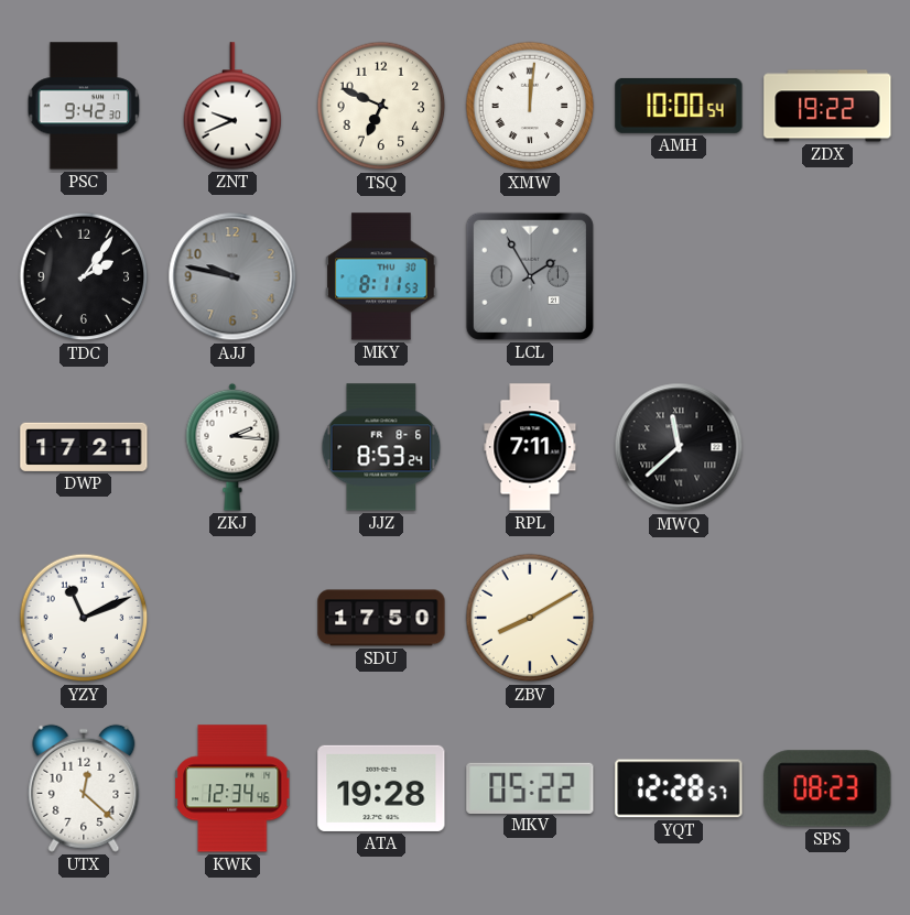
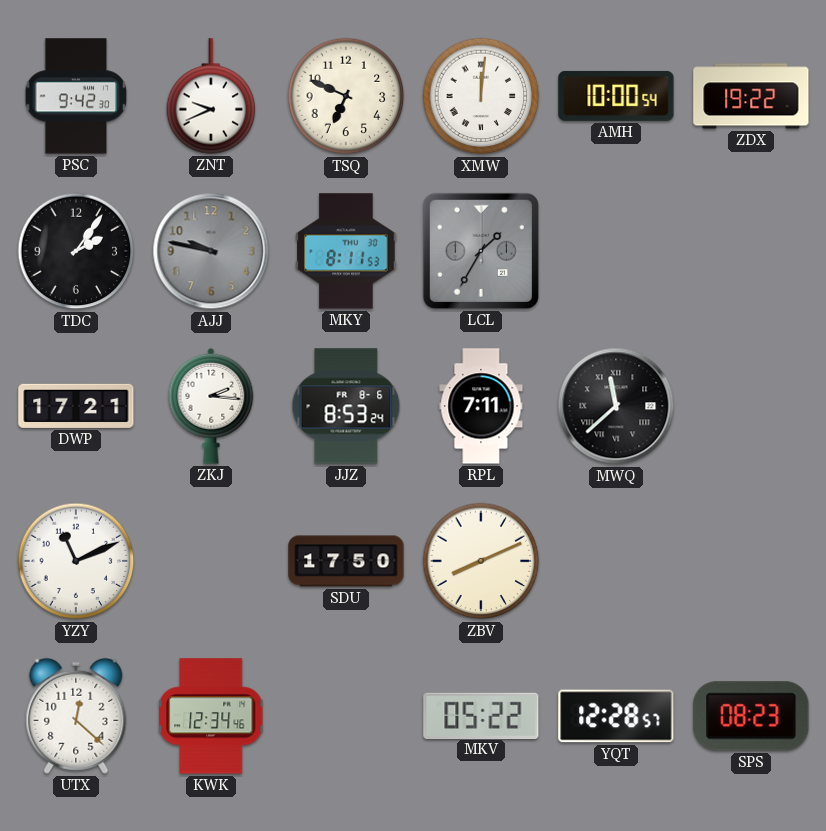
LCL: 1:55 -> 1:35
ZBV: 8:10 -> 8:11
ATA: 19:28 -> none
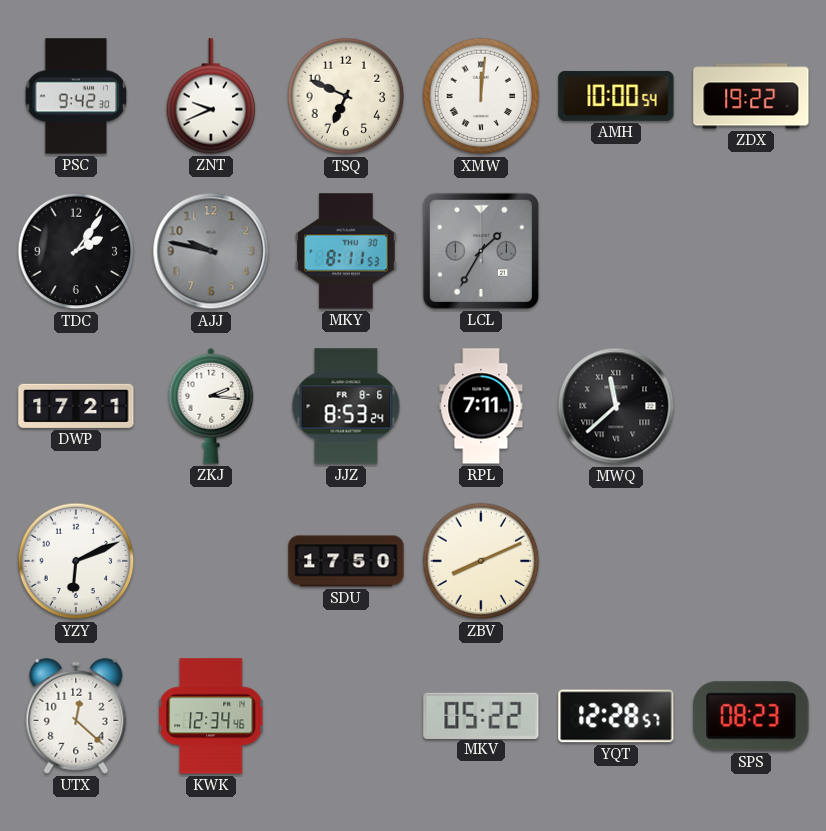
YZY: 11:11 -> 6:11
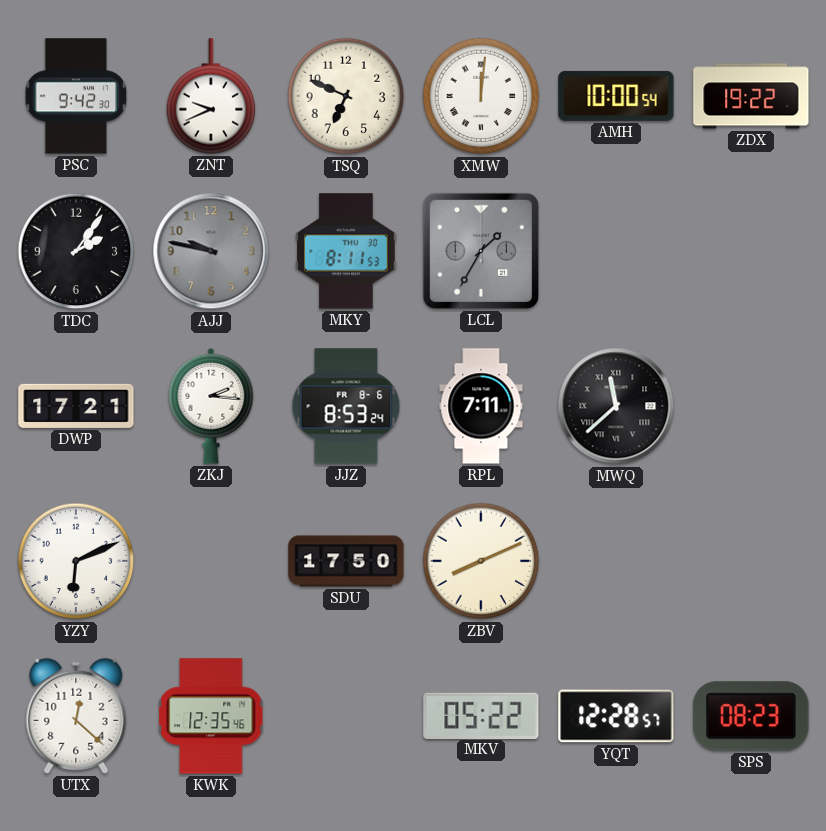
KWK: 12:34 -> 12:35
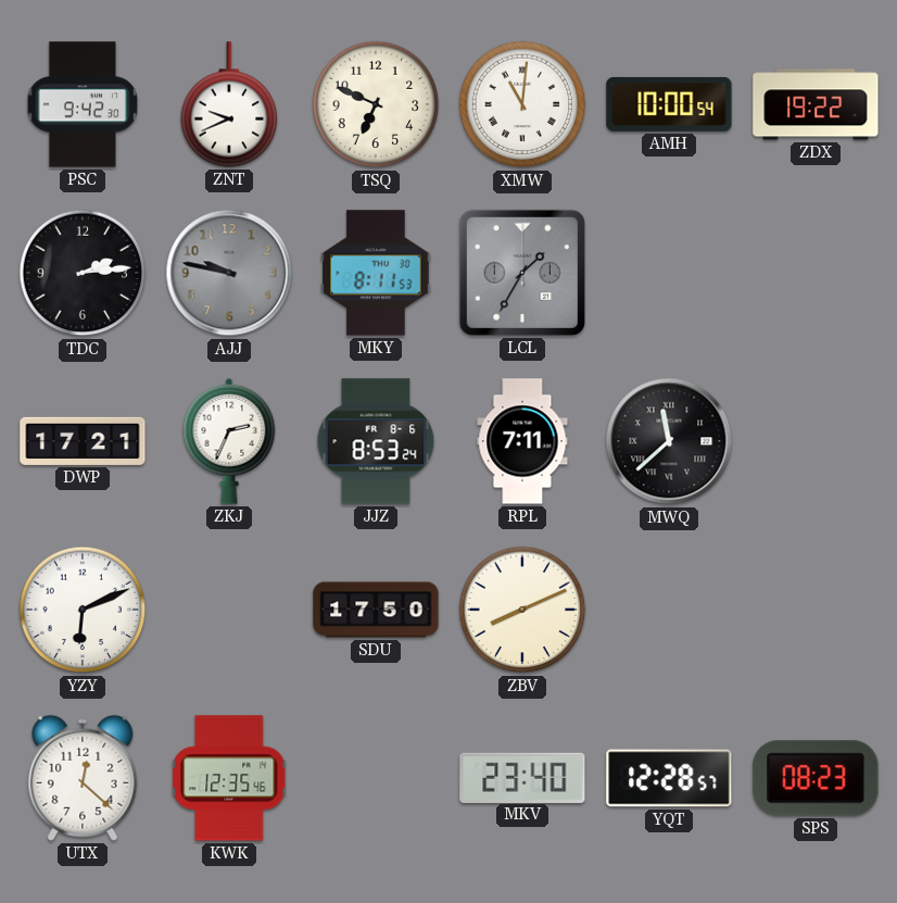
XMW: 12:01 -> 11:01
TDC: 2:06 -> 2:14
ZKJ: 2:16 -> 2:34
MKV: 05:22 -> 23:40
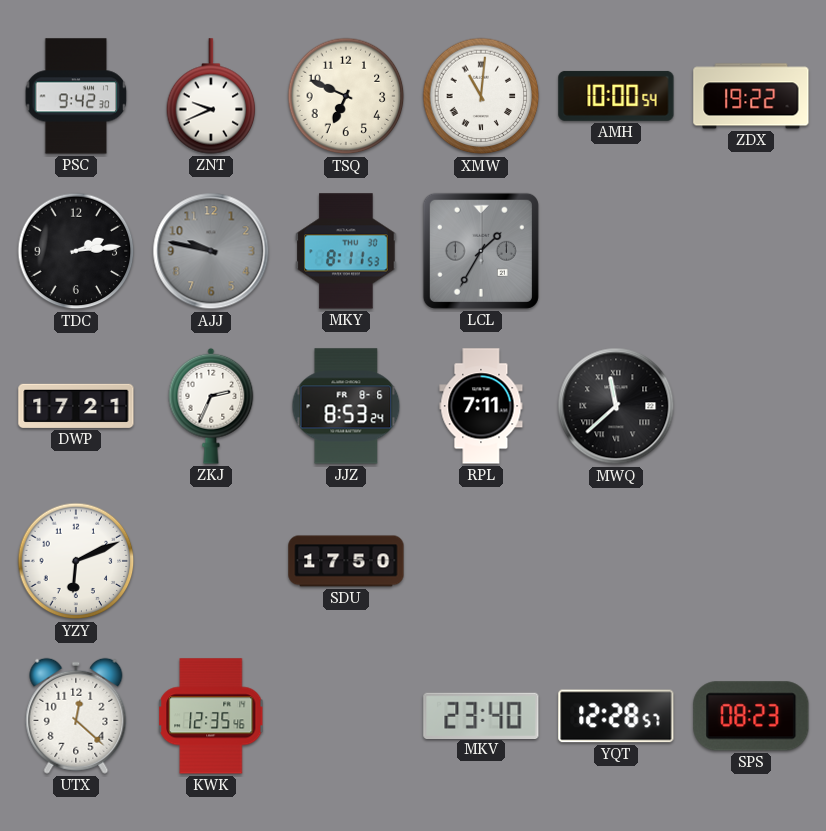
ZBV: 8:11 -> none
